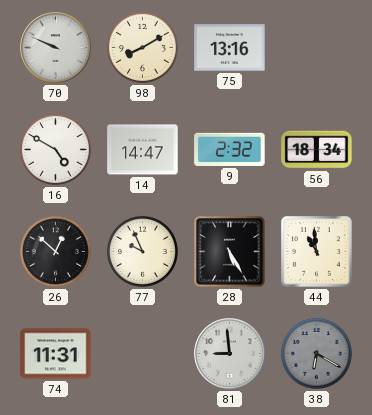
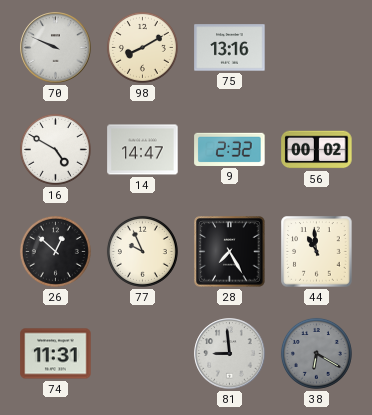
56: 18:34 -> 00:02
28: 5:25 -> 7:25
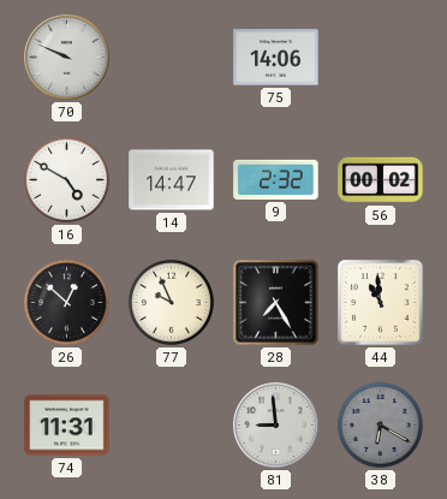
98: 8:10 -> none
75: 13:16 -> 14:06
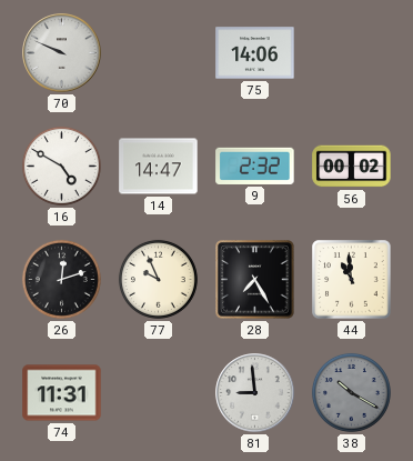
26: 12:52 -> 12:12
38: 6:20 -> 10:20
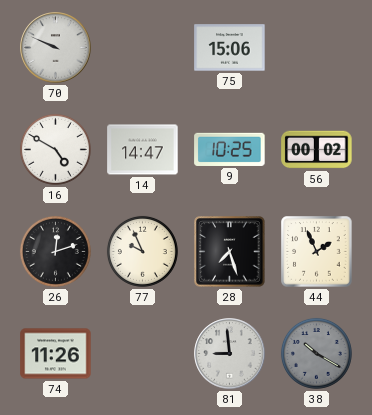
75: 14:06 -> 15:06
9: 2:32 -> 10:25
28: 7:25 -> 7:27
44: 10:59 -> 1:56
74: 11:31 -> 11:26
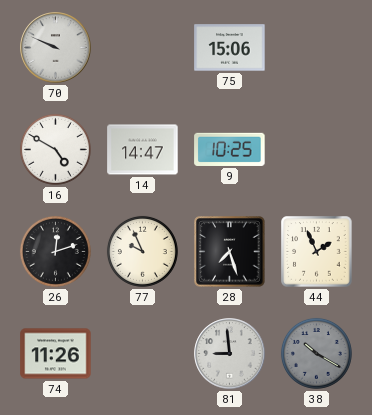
56: 00:02 -> none
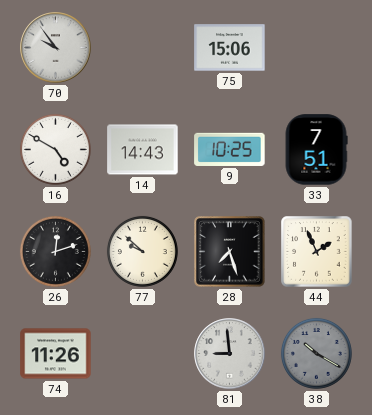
70: 9:49 -> 9:54
14: 14:47 -> 14:43
33: none -> 7:51
77: 9:56 -> 9:52
